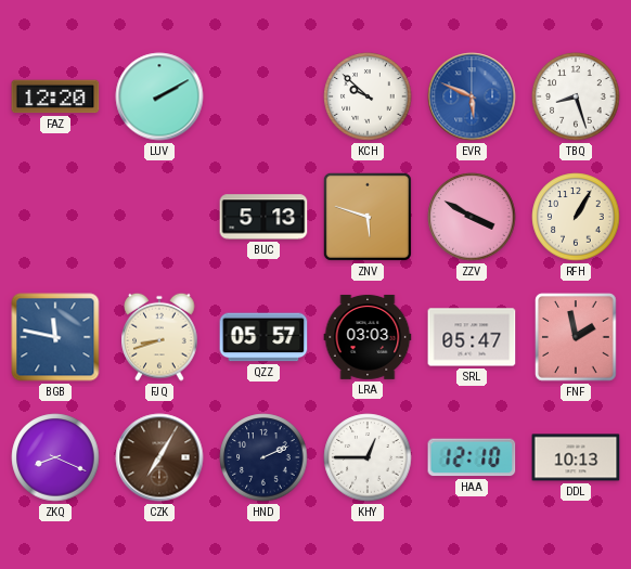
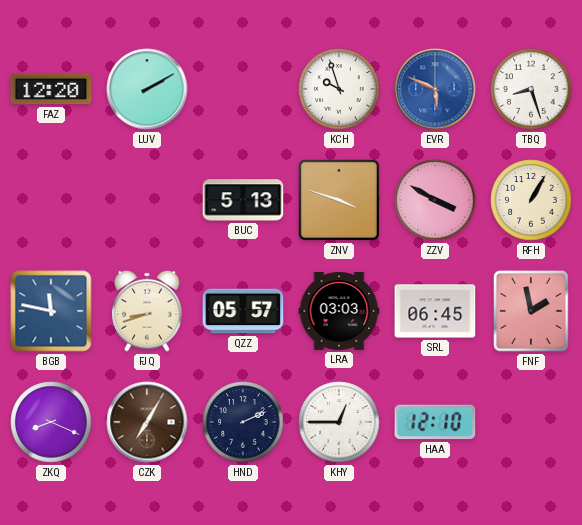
KCH: 9:52 -> 9:57
ZNV: 5:48 -> 3:48
SRL: 05:47 -> 06:45
DDL: 10:13 -> none
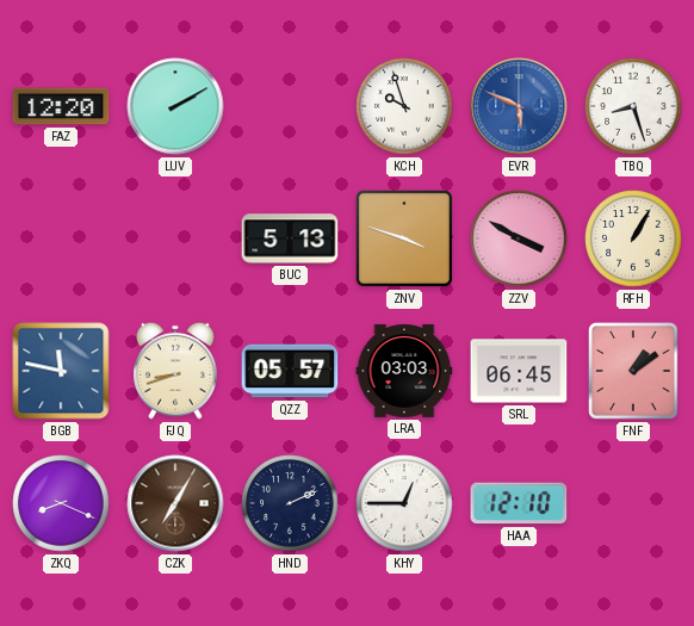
FNF: 1:58 -> 1:09
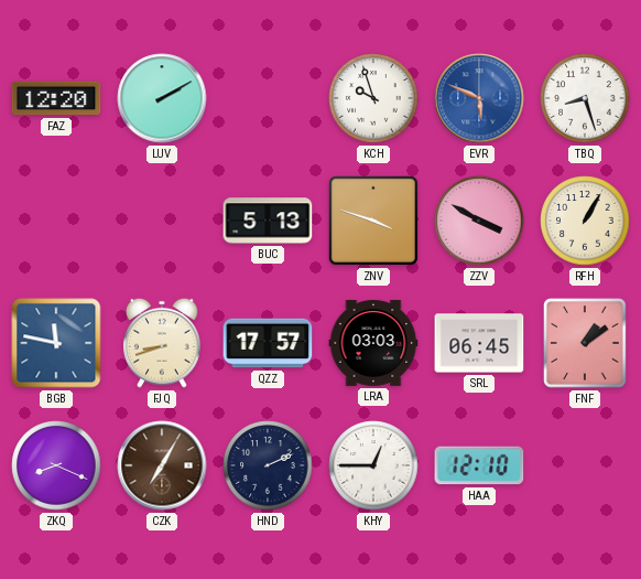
QZZ: 05:57 -> 17:57
